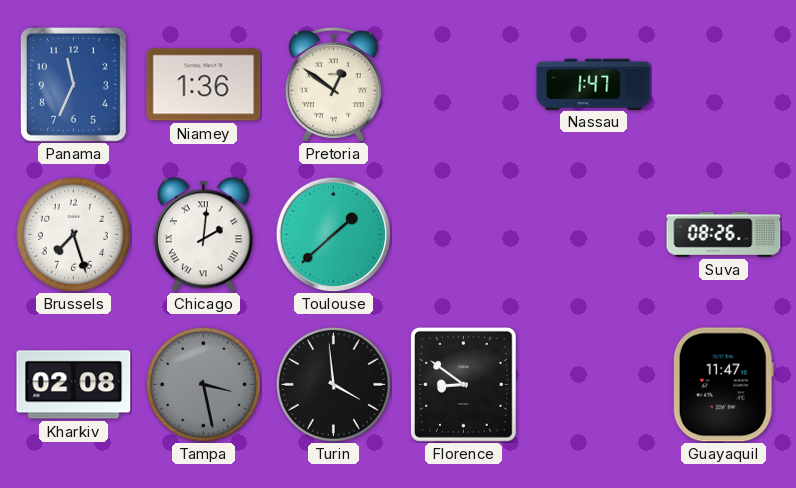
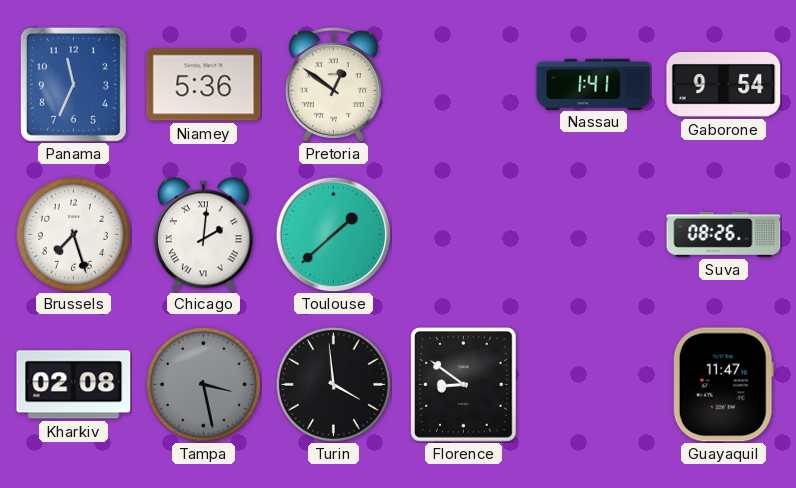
Niamey: 1:36 -> 5:36
Nassau: 1:47 -> 1:41
Gaborone: none -> 9:54
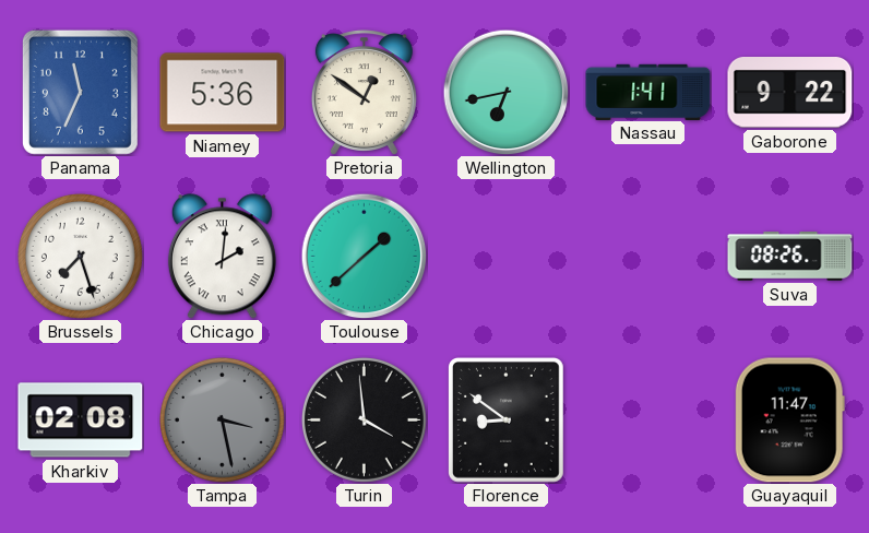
Wellington: none -> 6:43
Gaborone: 9:54 -> 9:22
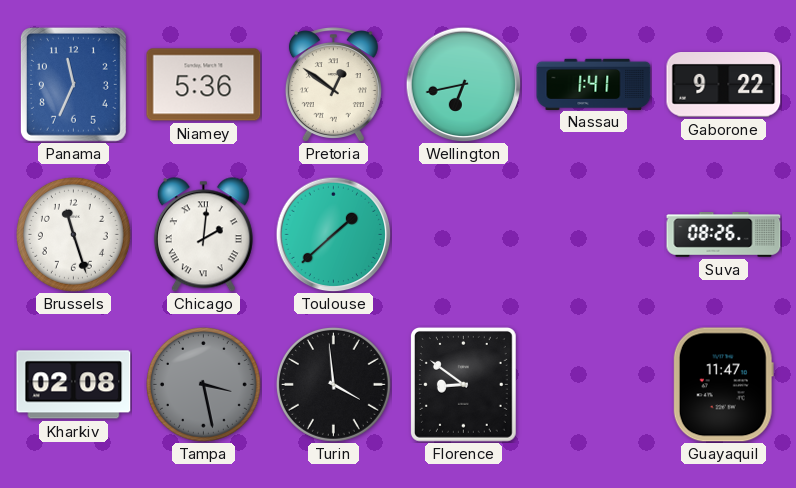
Brussels: 7:27 -> 11:27
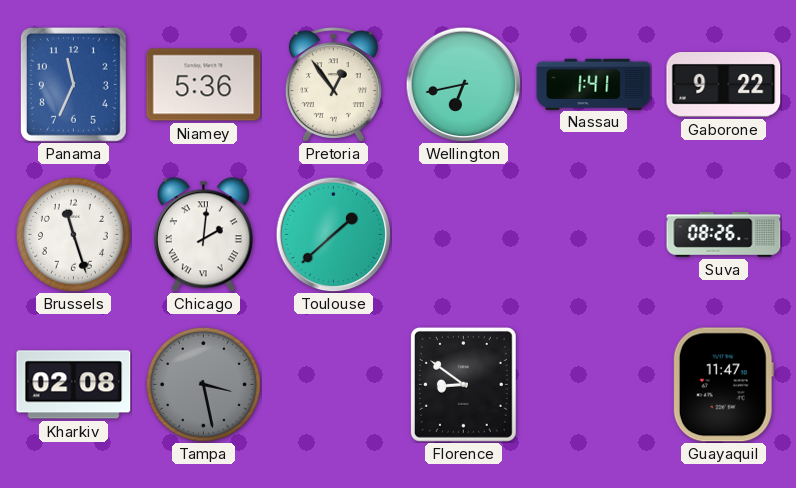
Pretoria: 12:51 -> 12:54
Turin: 3:59 -> none
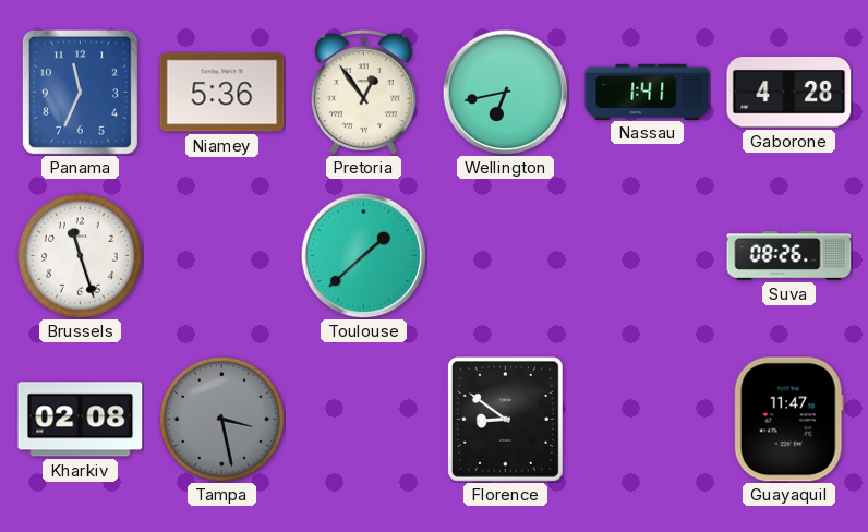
Gaborone: 9:22 -> 4:28
Chicago: 2:01 -> none
